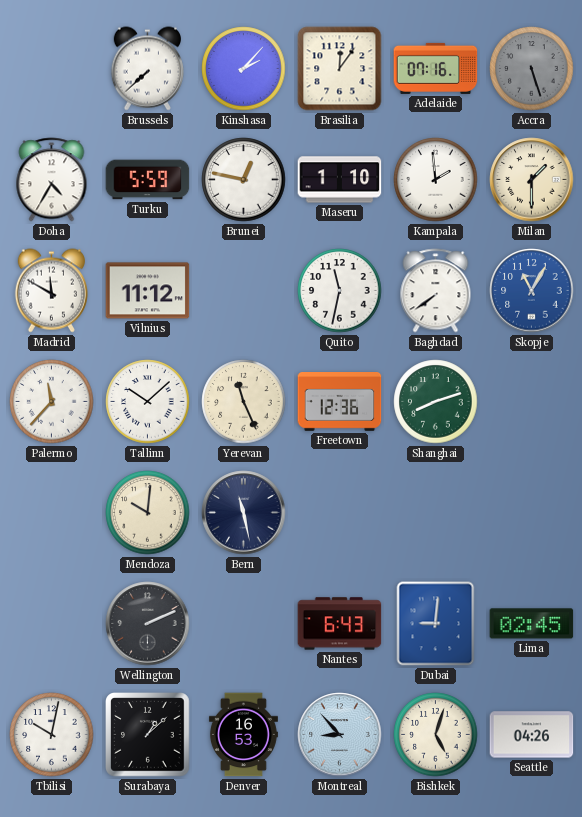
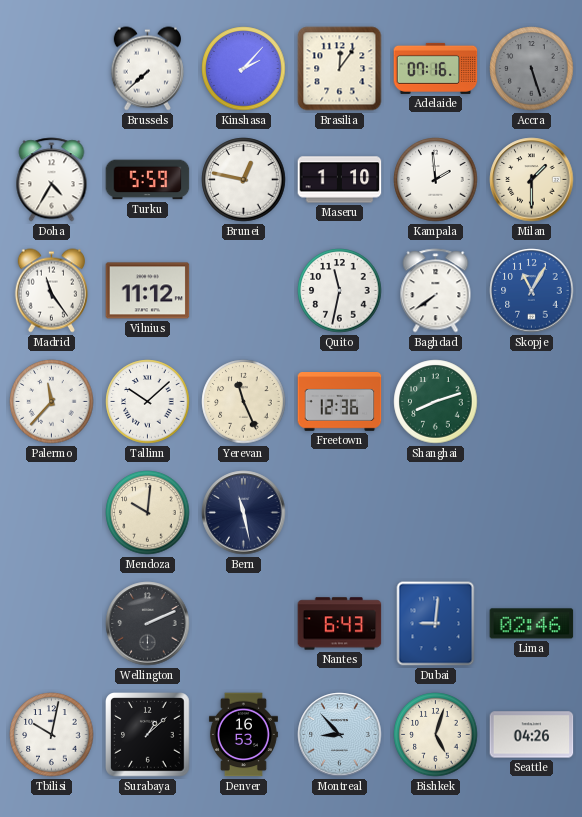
Madrid: 11:50 -> 11:24
Lima: 02:45 -> 02:46
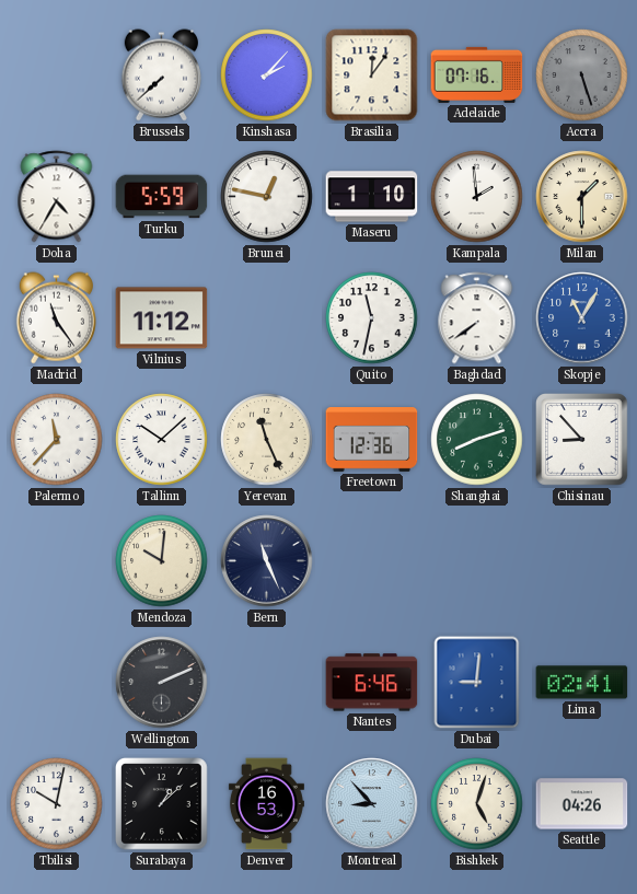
Chisinau: none -> 8:53
Bern: 11:28 -> 11:26
Nantes: 6:43 -> 6:46
Lima: 02:46 -> 02:41
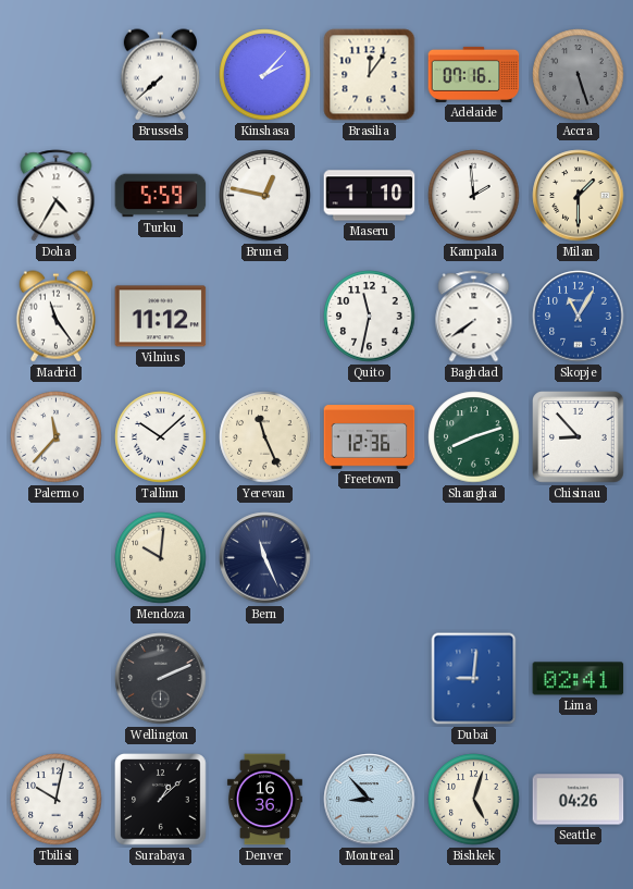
Nantes: 6:46 -> none
Denver: 16:53 -> 16:36
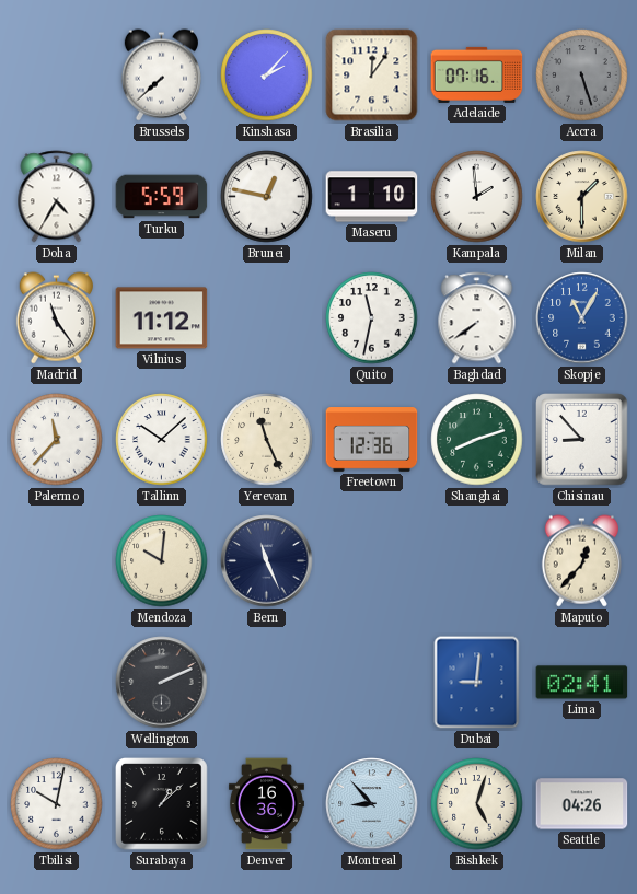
Maputo: none -> 12:37
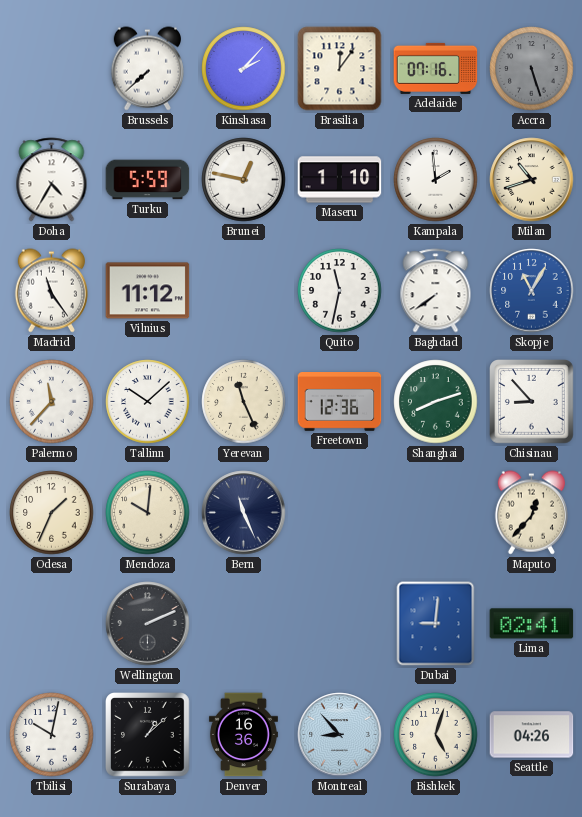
Milan: 1:30 -> 10:42
Odesa: none -> 1:34
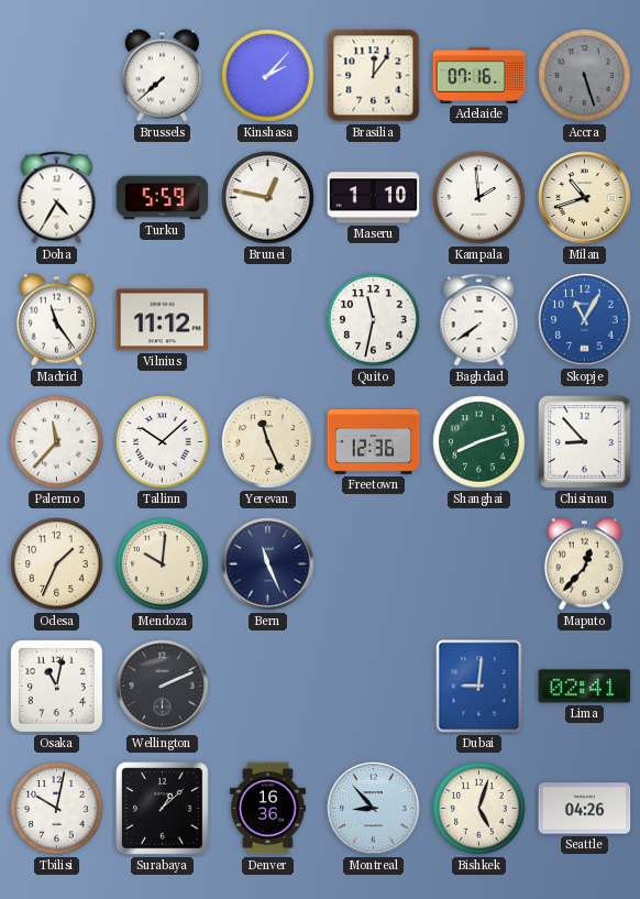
Osaka: none -> 11:02
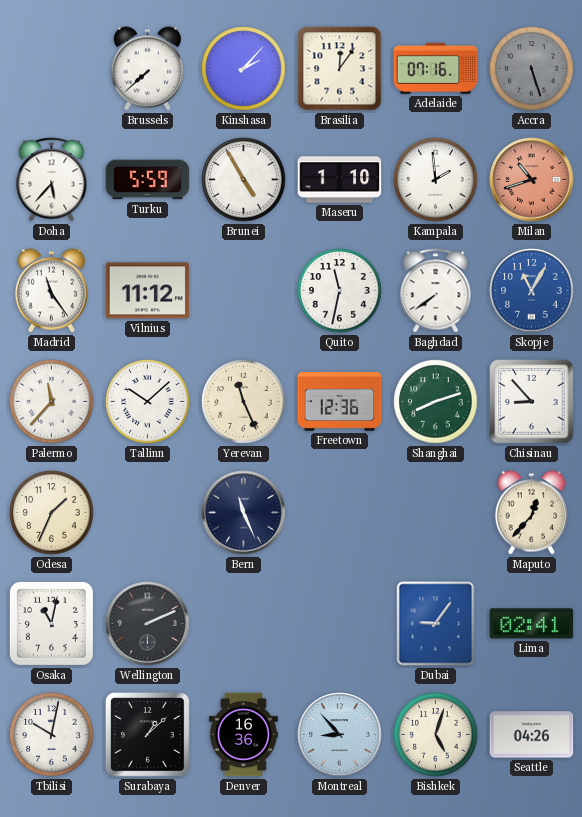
Doha: 4:35 -> 5:37
Brunei: 12:47 -> 4:55
Milan dial: cream -> salmon
Mendoza: 10:01 -> none
Dubai: 9:01 -> 9:06
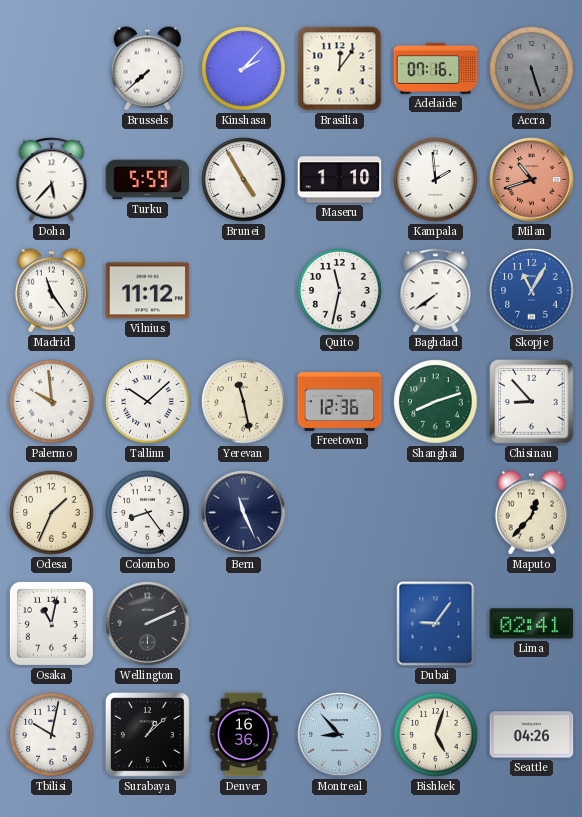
Palermo: 11:37 -> 9:59
Yerevan: 11:26 -> 11:28
Colombo: none -> 8:24
